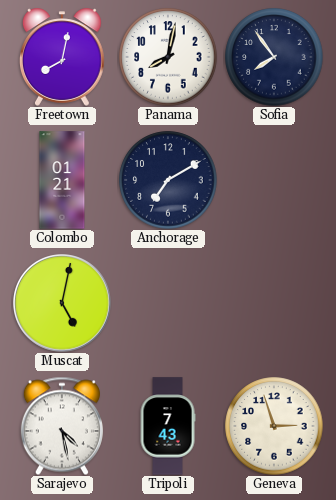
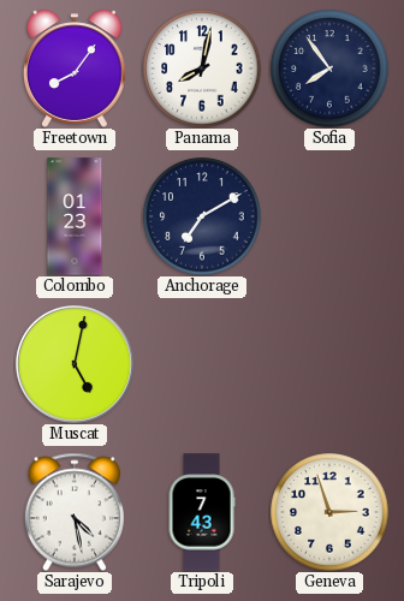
Freetown: 8:02 -> 8:06
Colombo: 01:21 -> 01:23
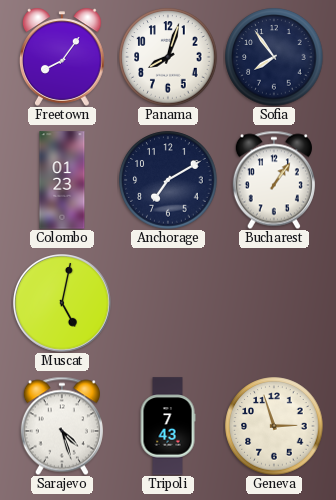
Panama: 8:02 -> 8:03
Bucharest: none -> 1:06
Sarajevo: 4:28 -> 4:27
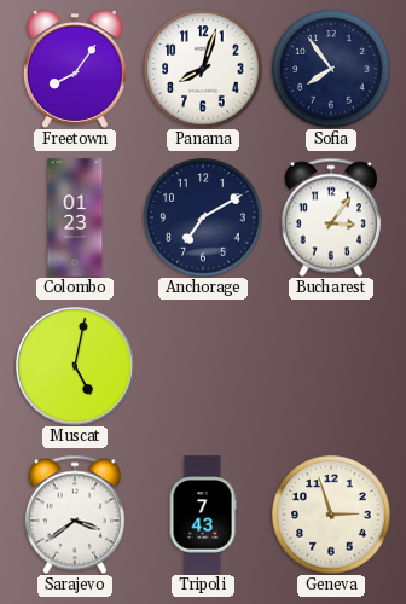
Bucharest: 1:06 -> 3:06
Sarajevo: 4:27 -> 3:39
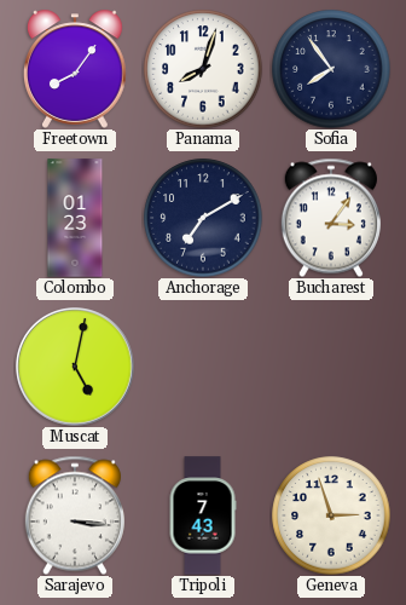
Sarajevo: 3:39 -> 3:16
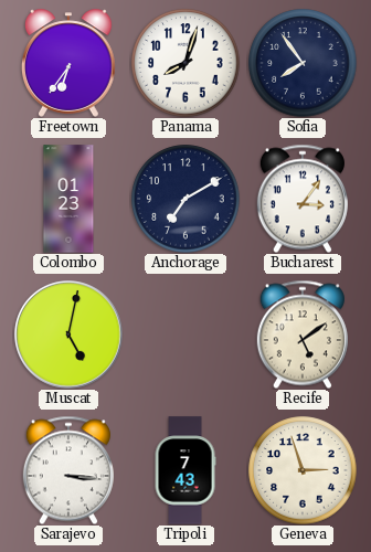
Freetown: 8:06 -> 6:36
Recife: none -> 5:09
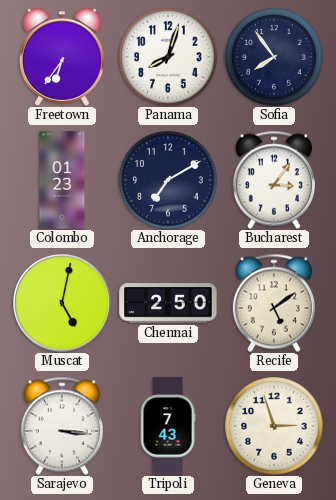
Chennai: none -> 2:50
